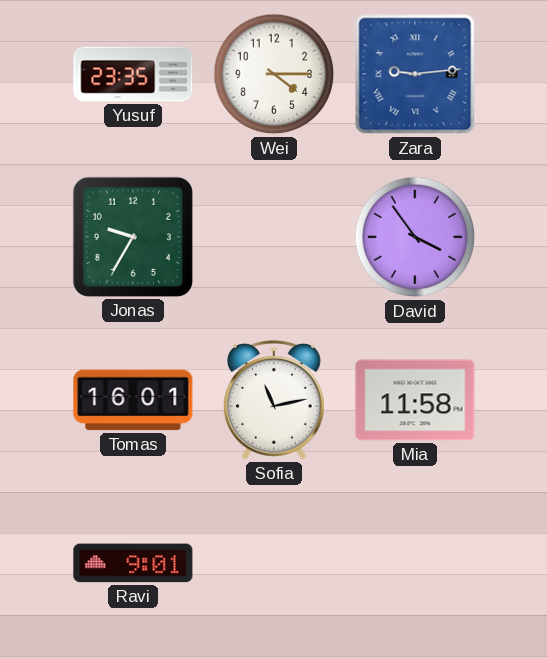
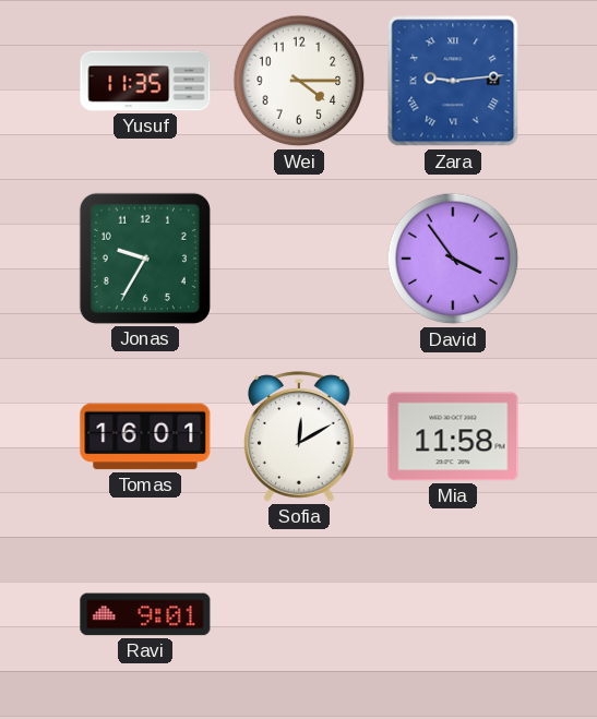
Yusuf: 23:35 -> 11:35
Sofia: 11:13 -> 12:10
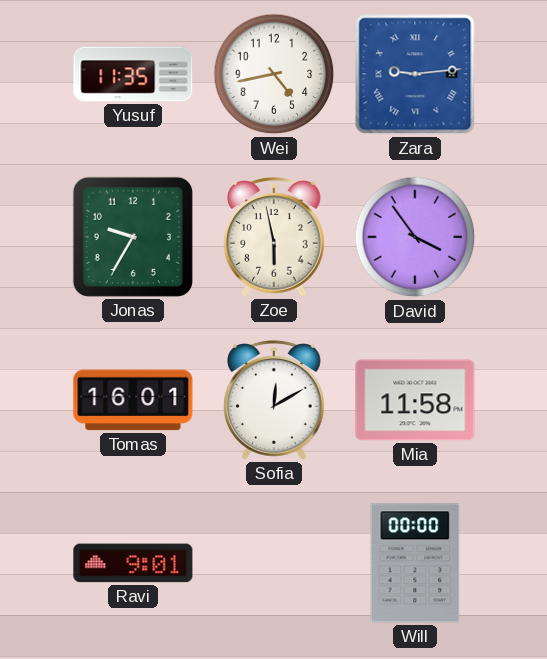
Wei: 4:15 -> 4:43
Zoe: none -> 5:58
Will: none -> 00:00
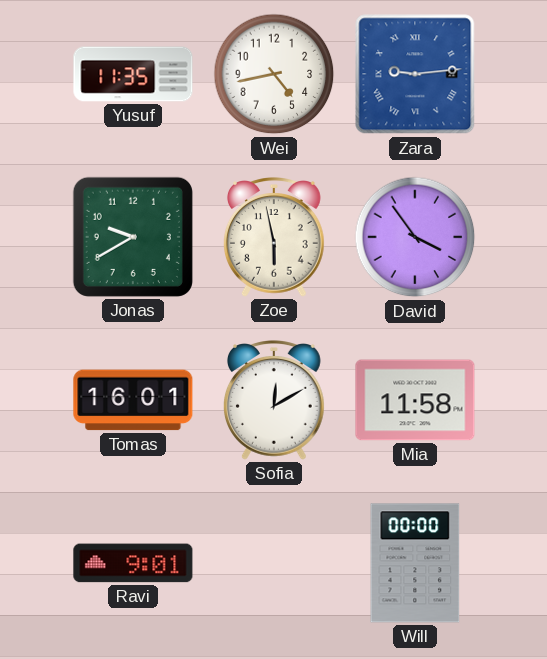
Jonas: 9:35 -> 9:40
